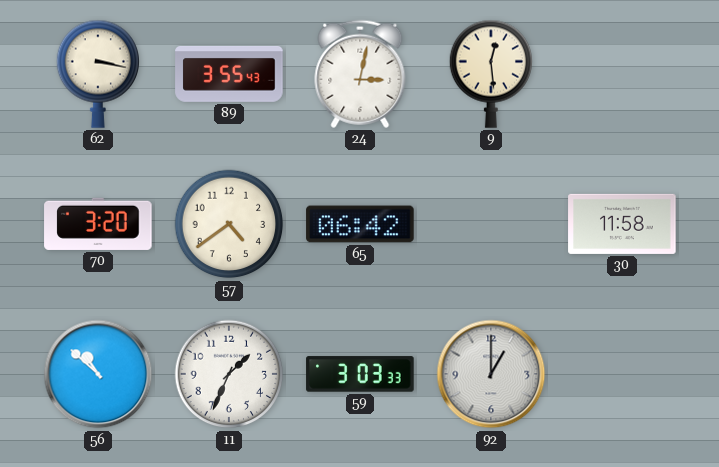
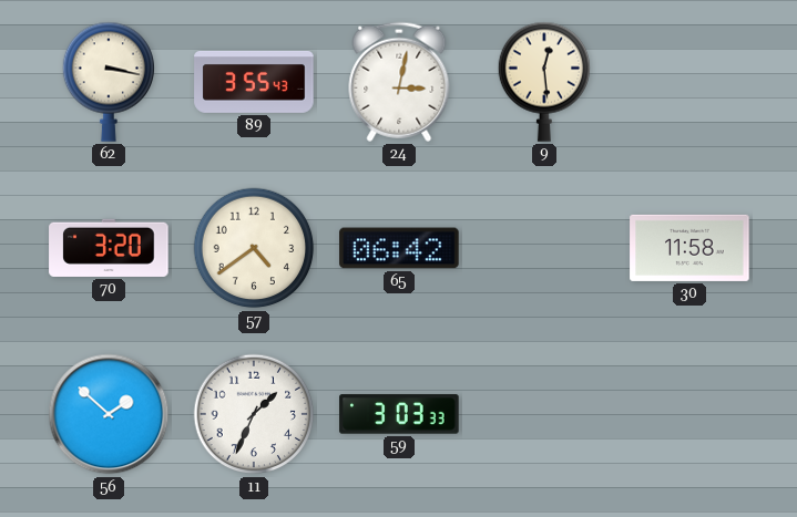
56: 10:52 -> 1:52
92: 1:00 -> none
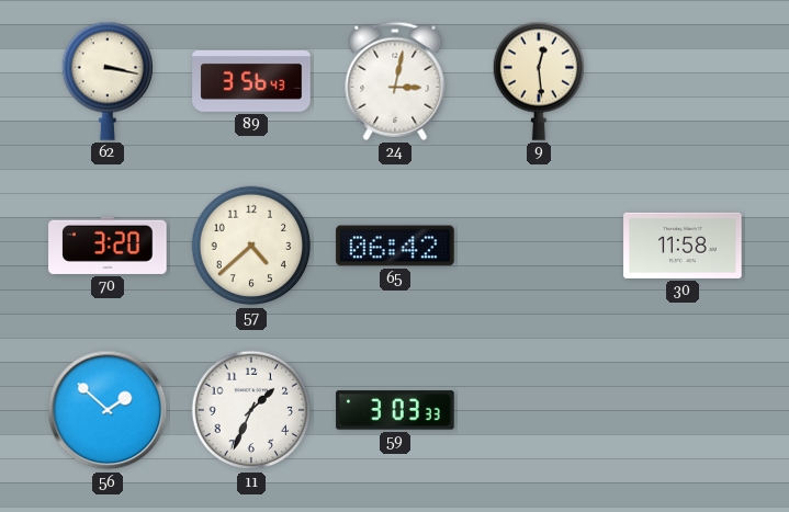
89: 3:55 -> 3:56
57: 4:39 -> 4:38
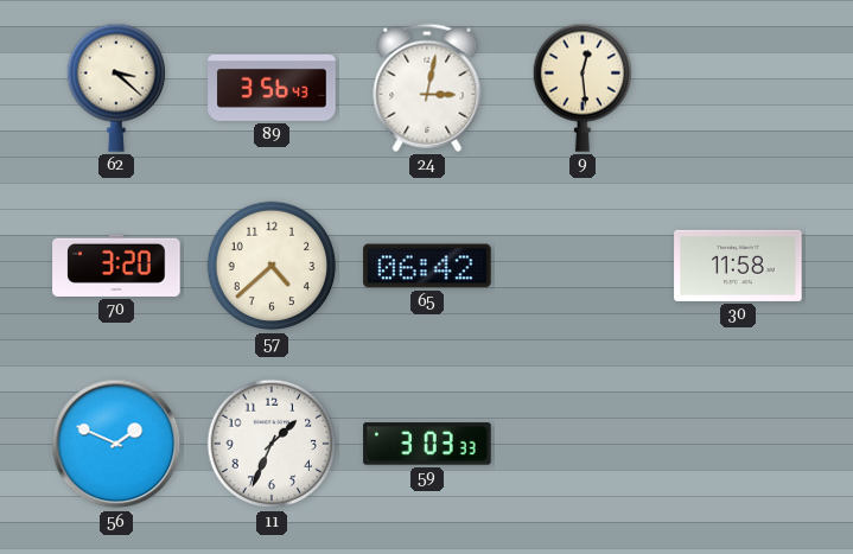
62: 3:17 -> 3:22
56: 1:52 -> 1:49
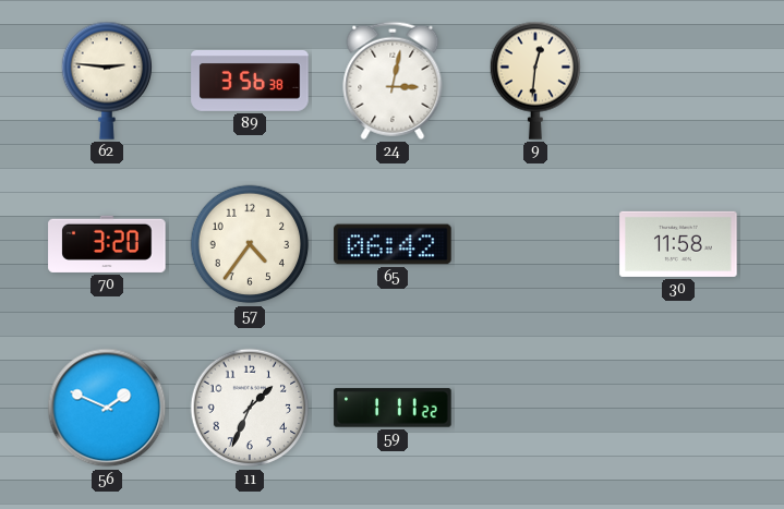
62: 3:22 -> 2:46
89: 3:56:43 -> 3:56:38
9: 12:29 -> 12:31
57: 4:38 -> 4:36
59: 3:03 -> 1:11
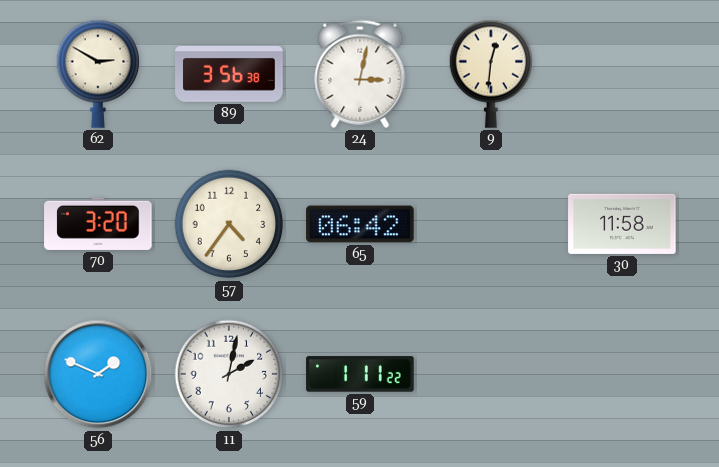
62: 2:46 -> 2:50
11: 1:34 -> 2:02
